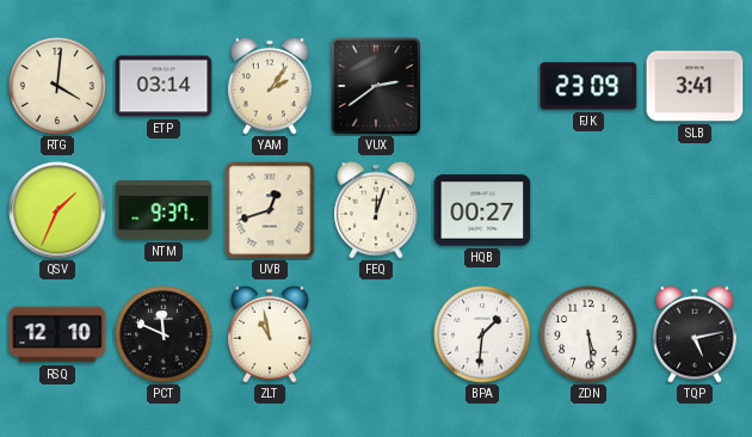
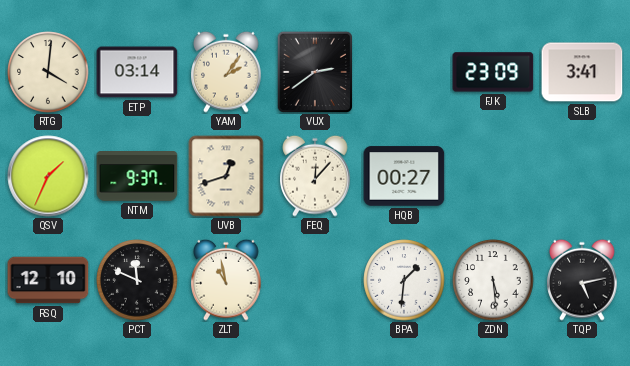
FEQ: 12:03 -> 12:07
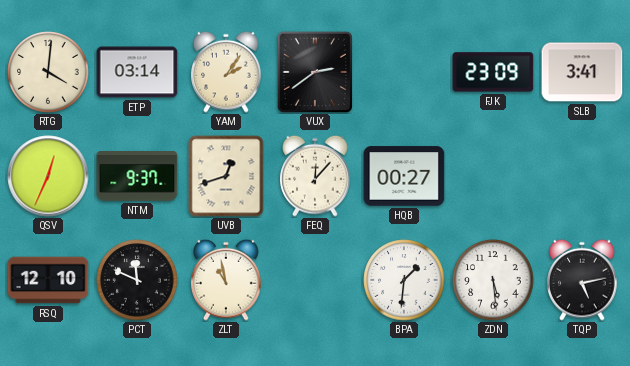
QSV: 1:34 -> 12:34
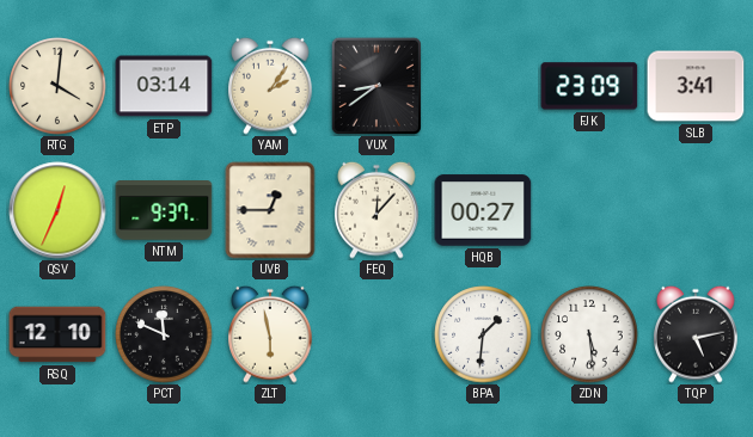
VUX: 2:39 -> 8:39
UVB: 12:42 -> 12:45
ZLT: 10:58 -> 5:58
